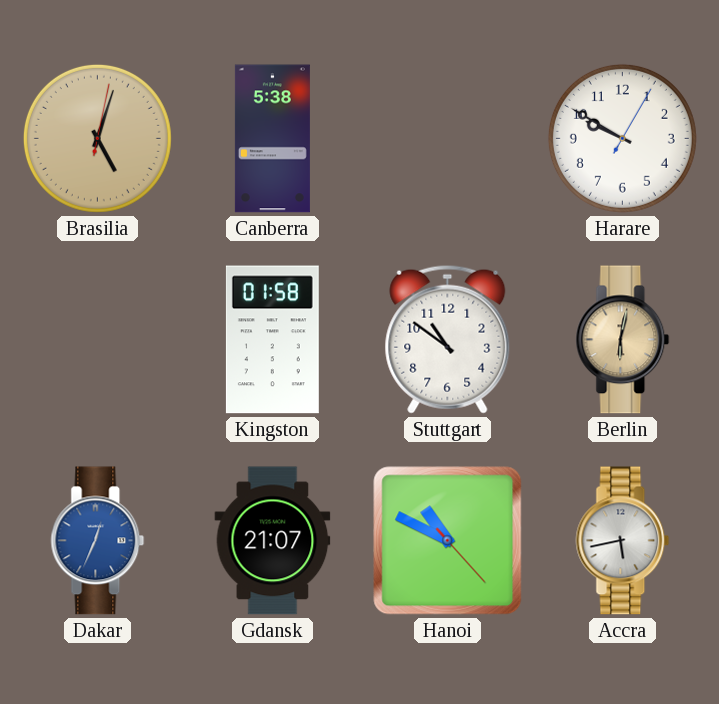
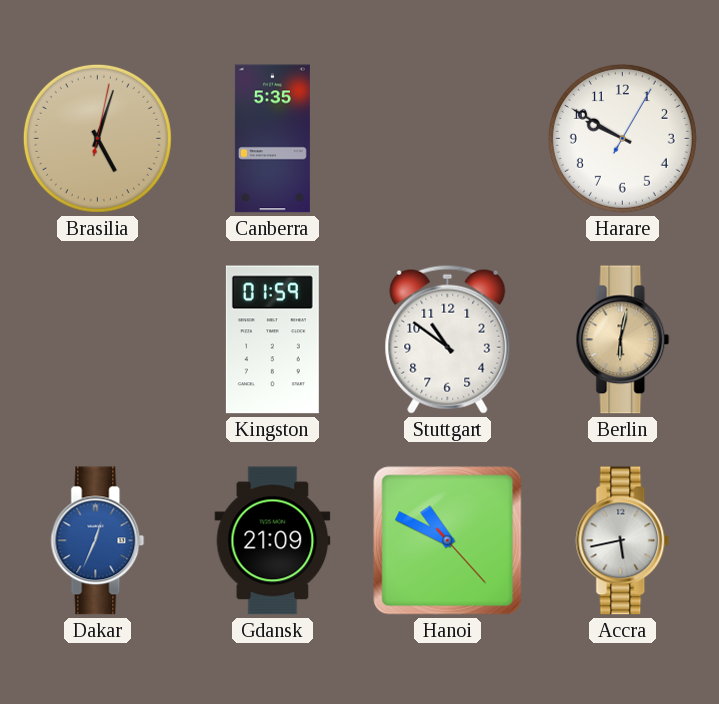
Canberra: 5:38 -> 5:35
Kingston: 01:58 -> 01:59
Gdansk: 21:07 -> 21:09
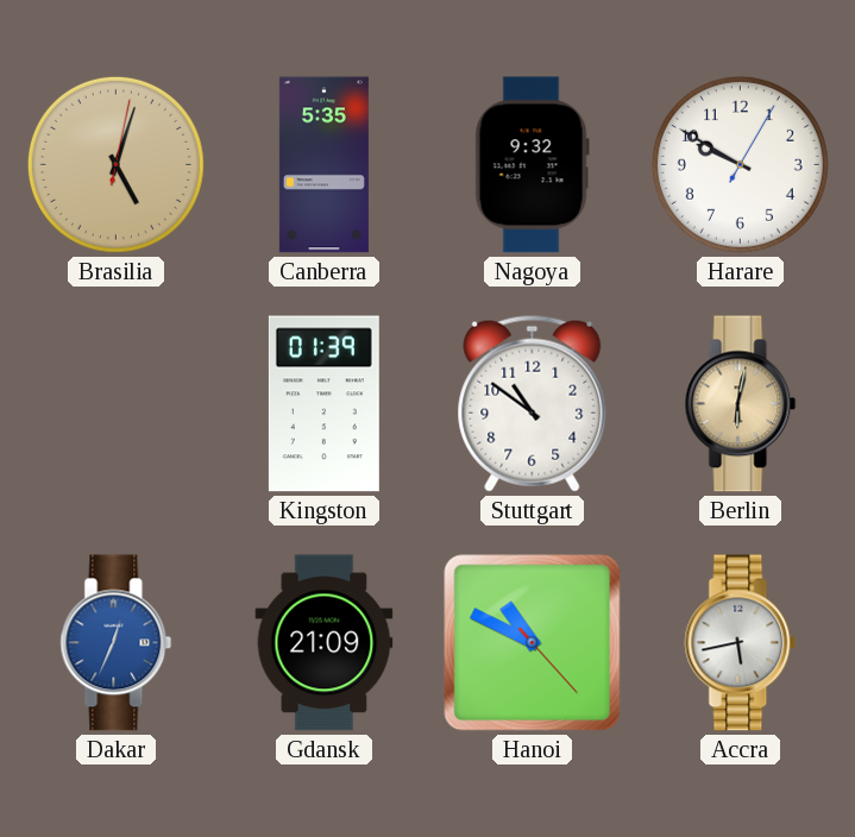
Nagoya: none -> 9:32
Kingston: 01:59 -> 01:39
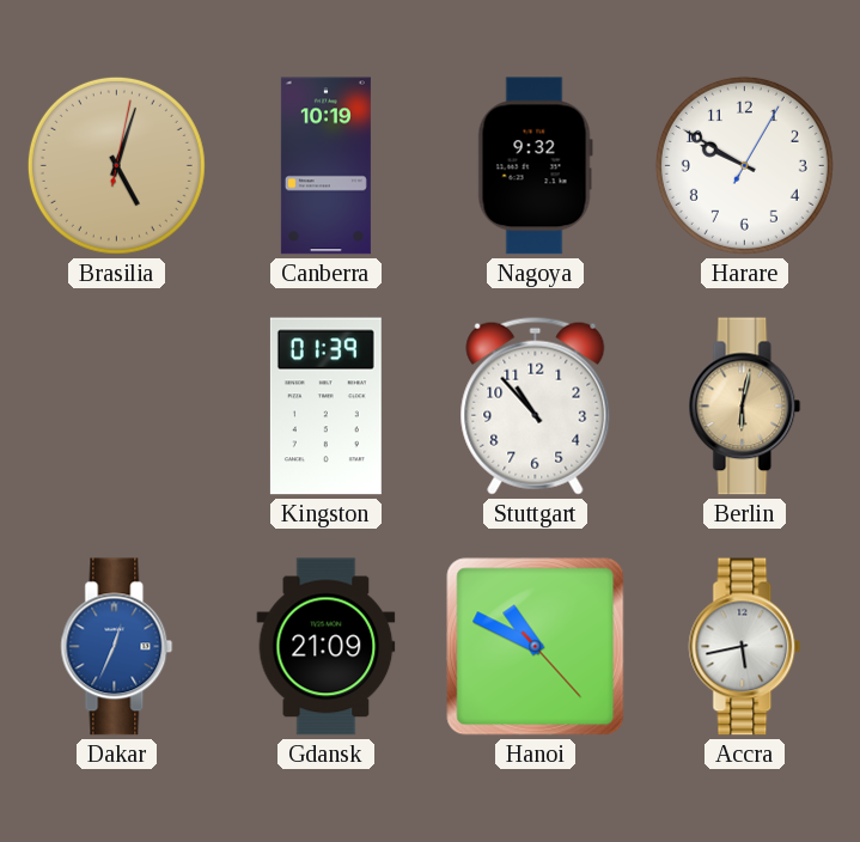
Canberra: 5:35 -> 10:19
Stuttgart: 10:51 -> 10:53
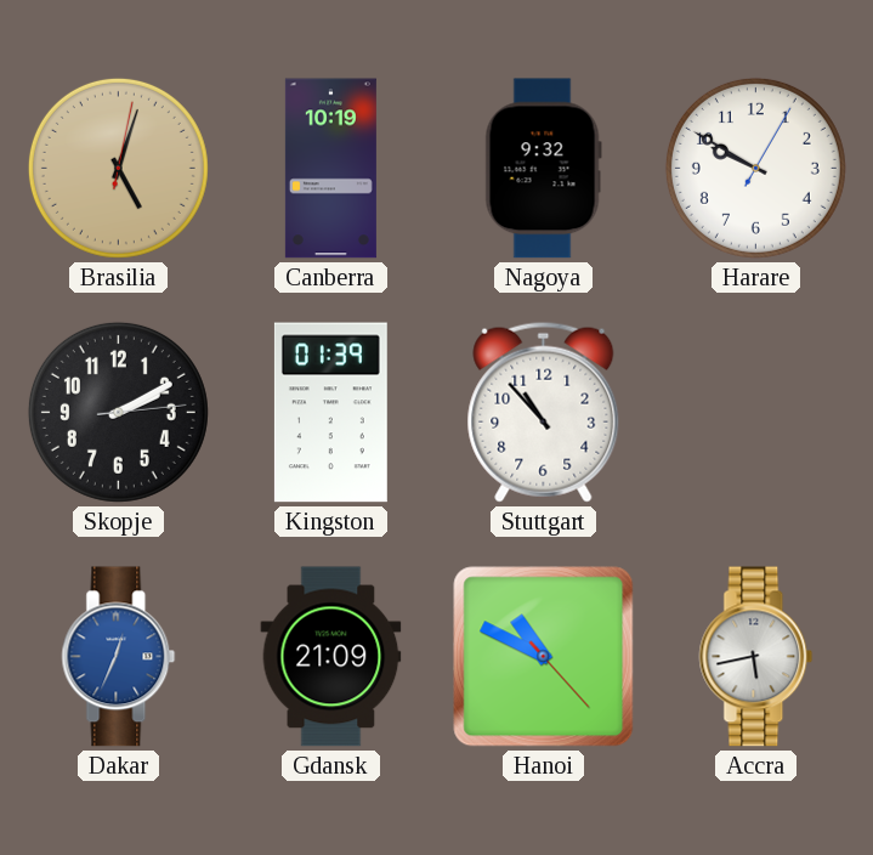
Skopje: none -> 2:10
Berlin: 6:02 -> none
